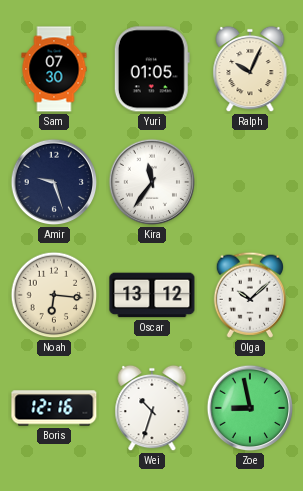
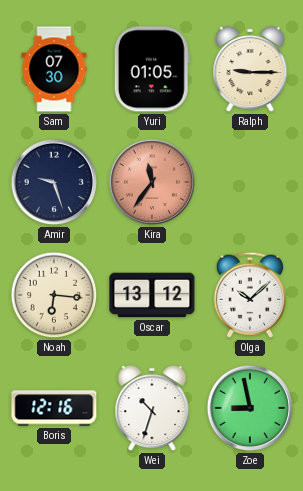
Ralph: 10:04 -> 9:15
Kira dial: white -> salmon
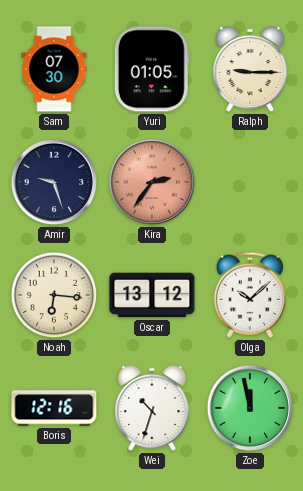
Kira: 11:36 -> 2:36
Zoe: 8:58 -> 11:58
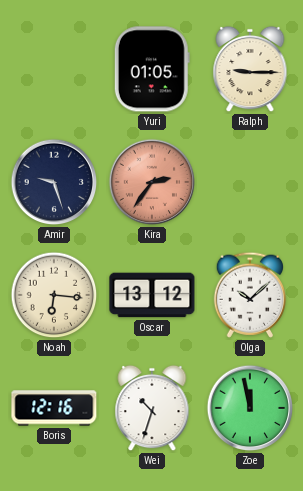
Sam: 07:30 -> none
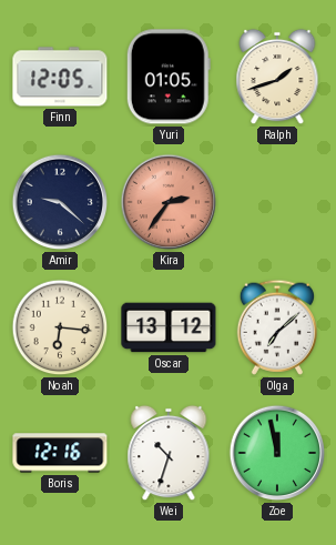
Finn: none -> 12:05
Ralph: 9:15 -> 1:42
Amir: 9:27 -> 9:22
Olga: 10:08 -> 7:08
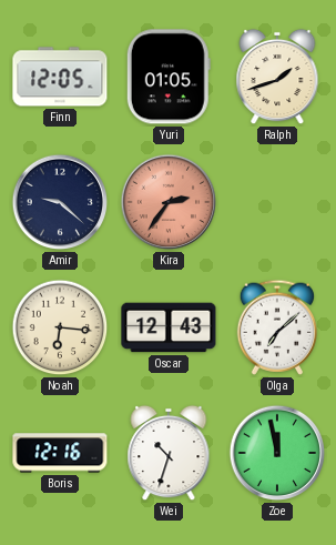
Oscar: 13:12 -> 12:43
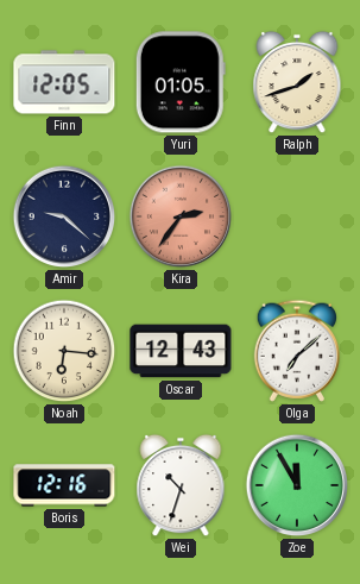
Zoe: 11:58 -> 11:55
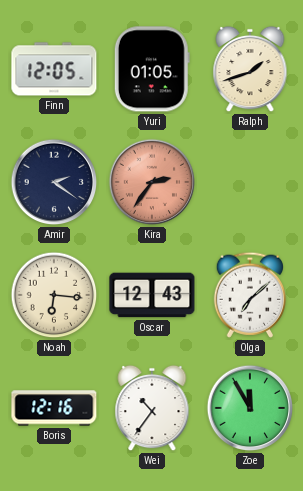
Amir: 9:22 -> 2:21
Wei: 10:33 -> 10:36
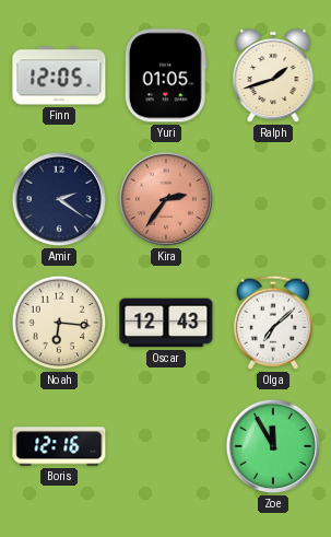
Wei: 10:36 -> none
